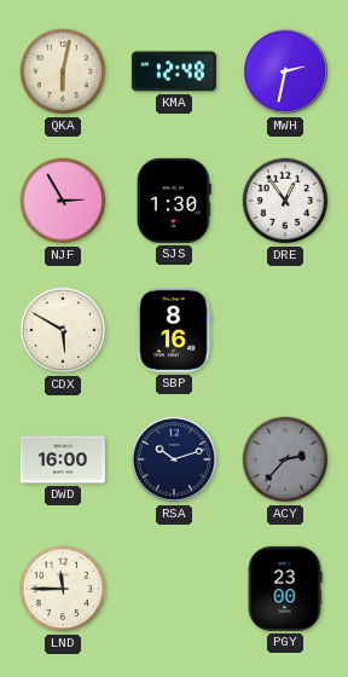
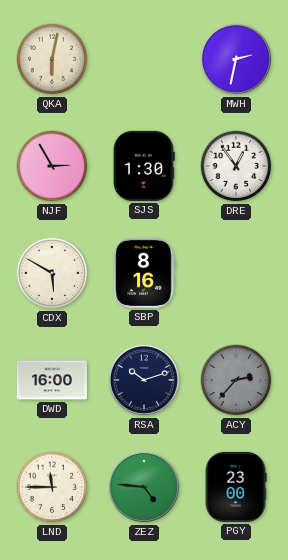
KMA: 12:48 -> none
ZEZ: none -> 4:46
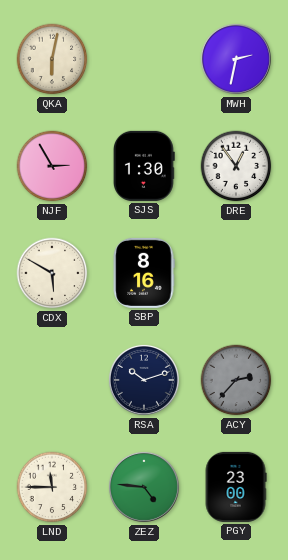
DWD: 16:00 -> none
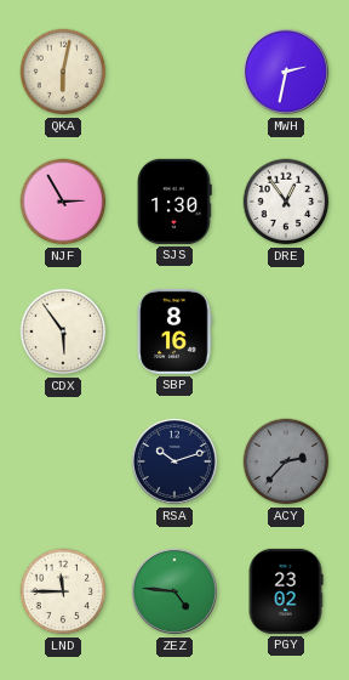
CDX: 5:50 -> 5:54
PGY: 23:00 -> 23:02
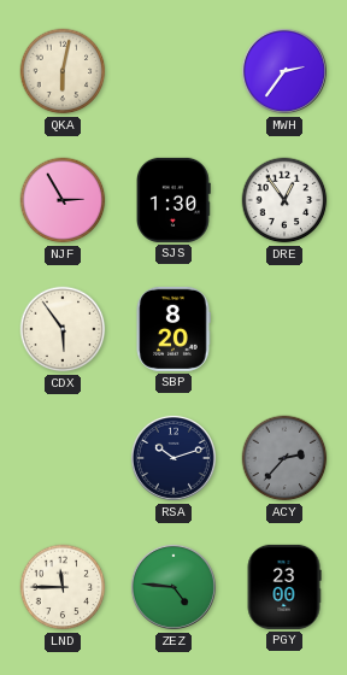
MWH: 2:32 -> 2:36
SBP: 8:16 -> 8:20
PGY: 23:02 -> 23:00
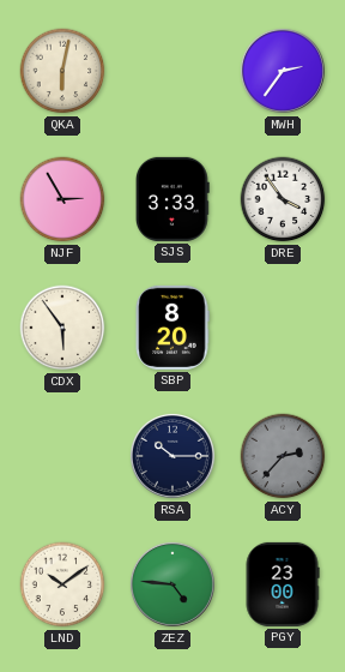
SJS: 1:30 -> 3:33
DRE: 12:54 -> 3:54
RSA: 10:12 -> 10:15
LND: 11:45 -> 10:09
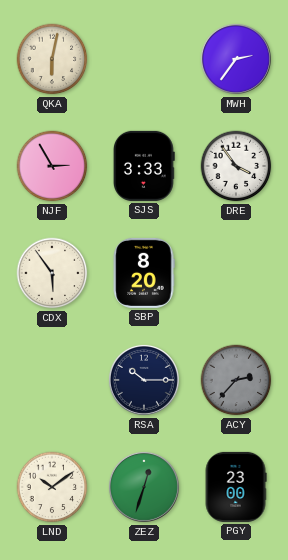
ZEZ: 4:46 -> 12:33
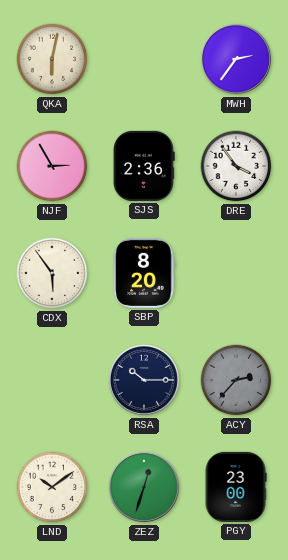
SJS: 3:33 -> 2:36
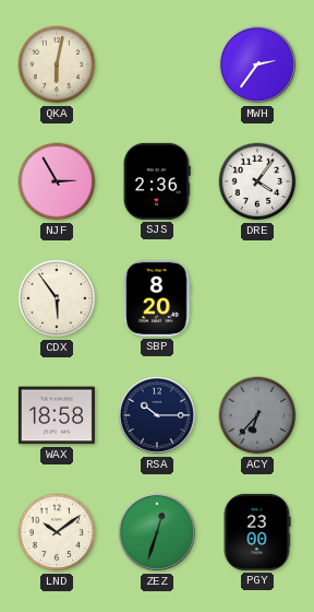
DRE: 3:54 -> 4:06
WAX: none -> 18:58
ACY: 2:37 -> 6:37
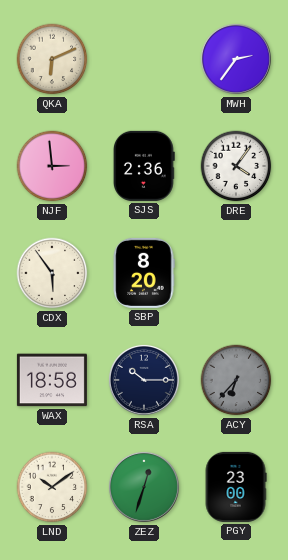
QKA: 6:02 -> 6:11
NJF: 2:55 -> 2:59
